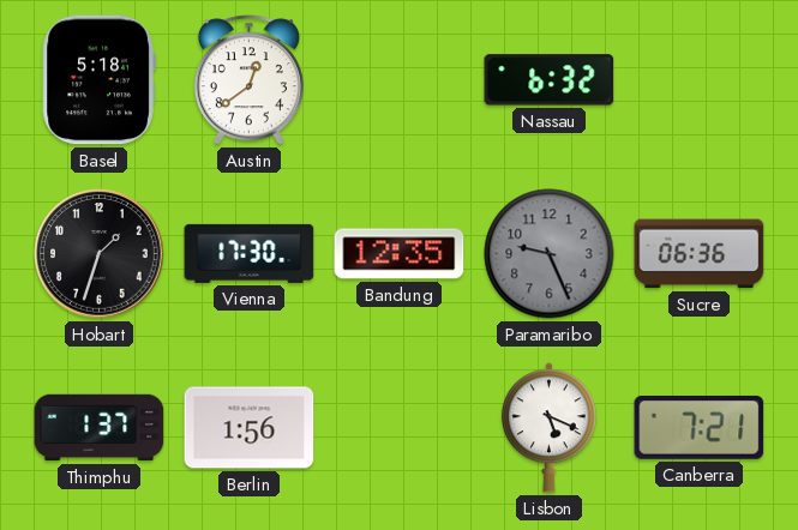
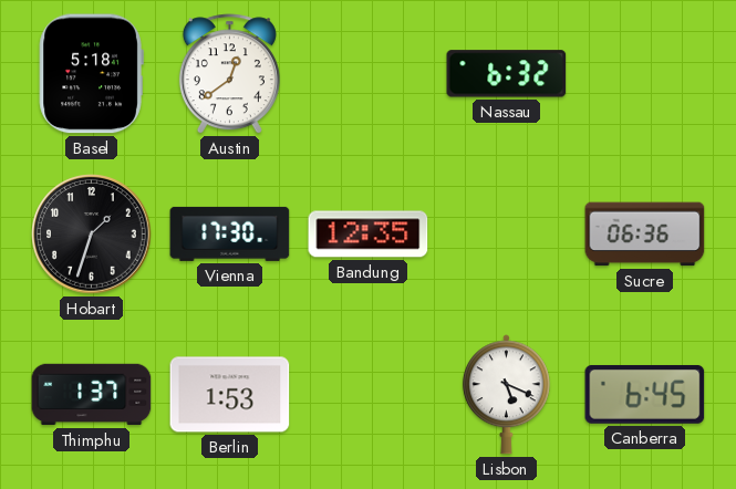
Paramaribo: 9:26 -> none
Berlin: 1:56 -> 1:53
Canberra: 7:21 -> 6:45
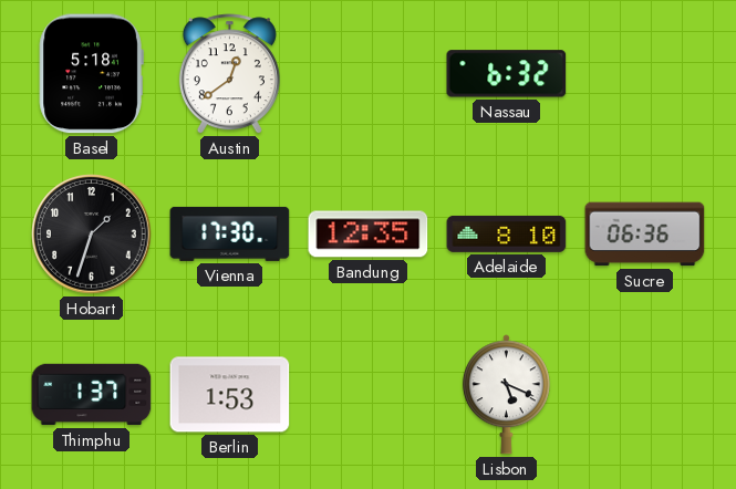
Adelaide: none -> 8:10
Canberra: 6:45 -> none
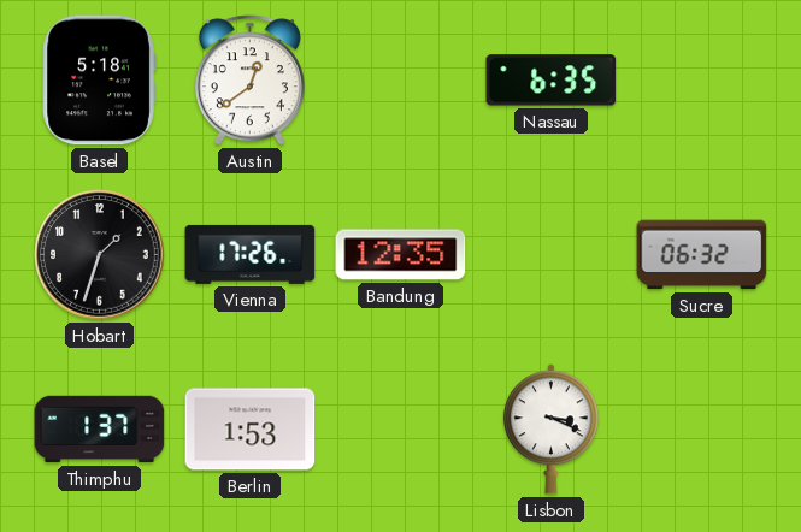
Nassau: 6:32 -> 6:35
Vienna: 17:30 -> 17:26
Adelaide: 8:10 -> none
Sucre: 06:36 -> 06:32
Lisbon: 5:19 -> 3:19
